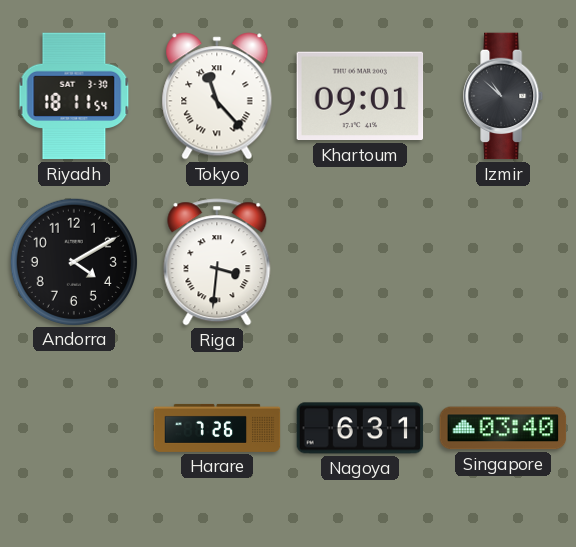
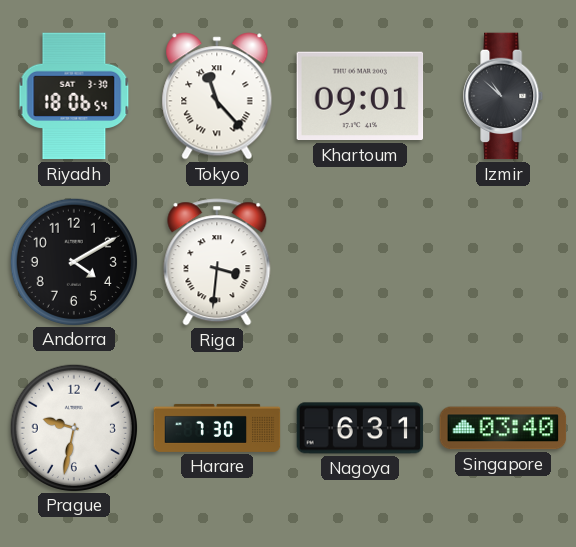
Riyadh: 18:11 -> 18:06
Prague: none -> 9:32
Harare: 7:26 -> 7:30
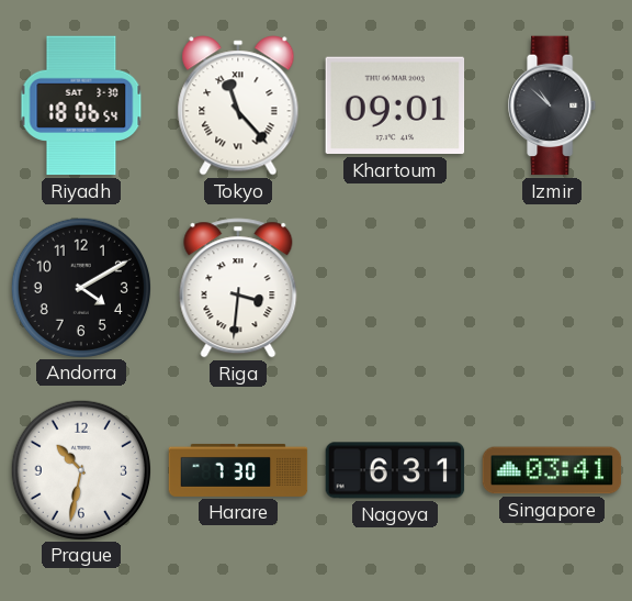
Prague: 9:32 -> 10:32
Singapore: 03:40 -> 03:41
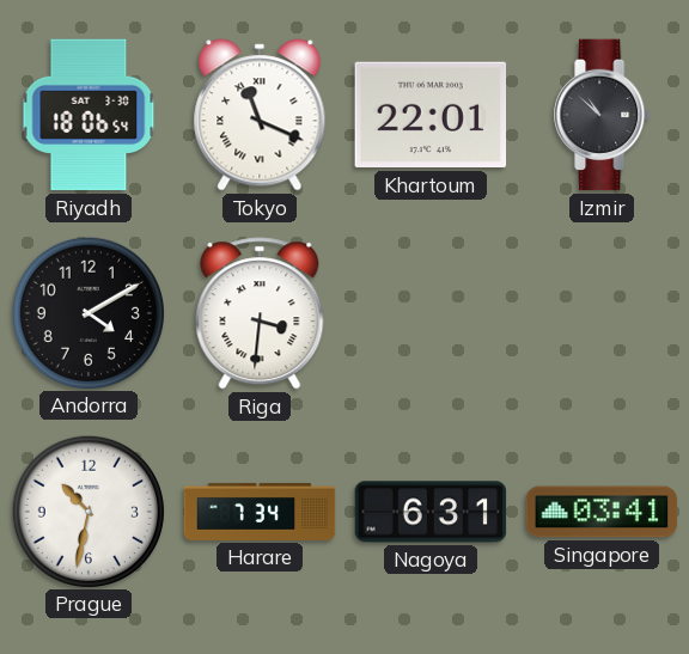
Tokyo: 11:23 -> 11:19
Khartoum: 09:01 -> 22:01
Harare: 7:30 -> 7:34
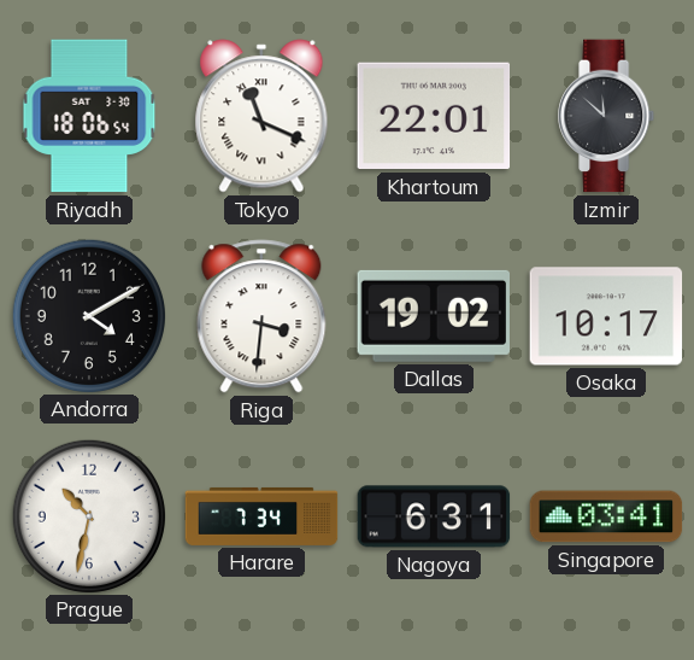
Izmir: 10:52 -> 11:52
Dallas: none -> 19:02
Osaka: none -> 10:17
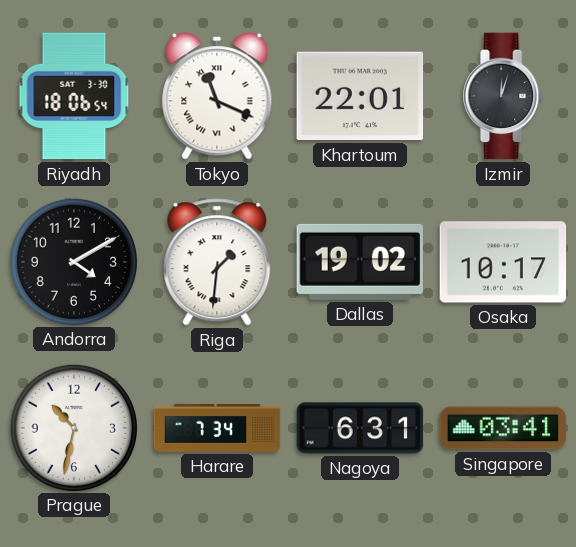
Izmir: 11:52 -> 12:03
Riga: 3:31 -> 1:31
